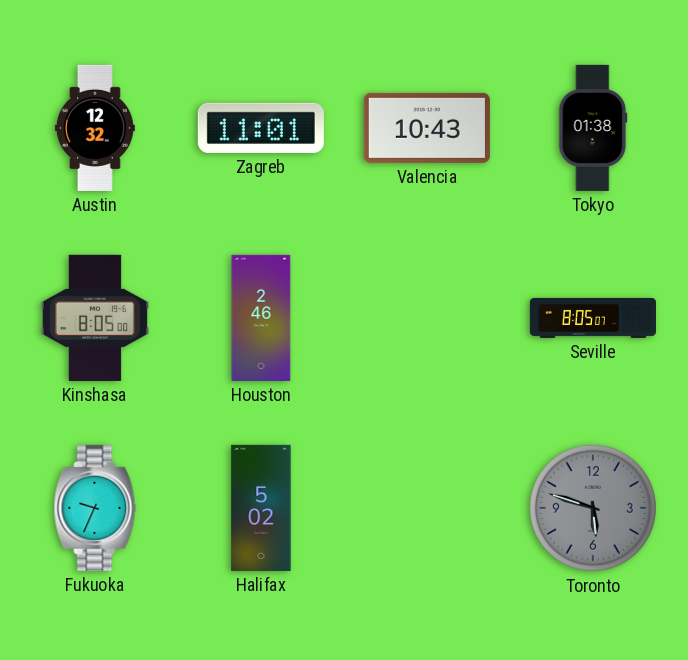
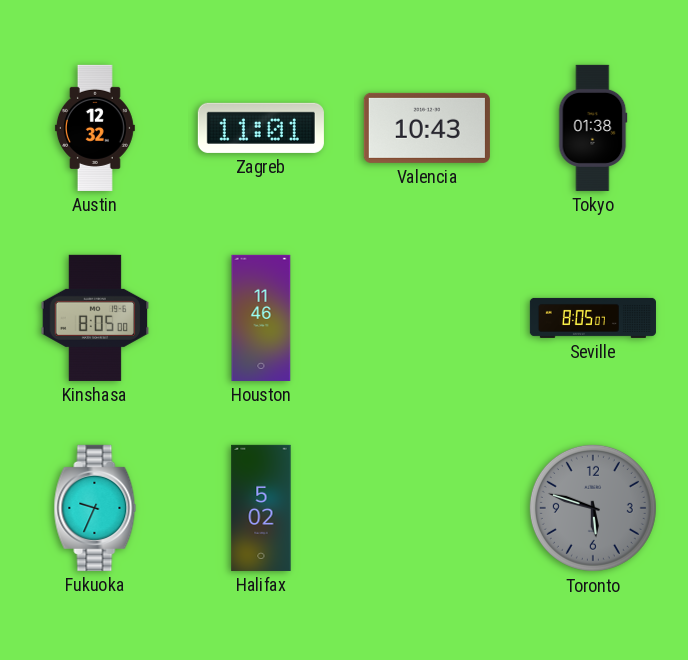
Houston: 2:46 -> 11:46
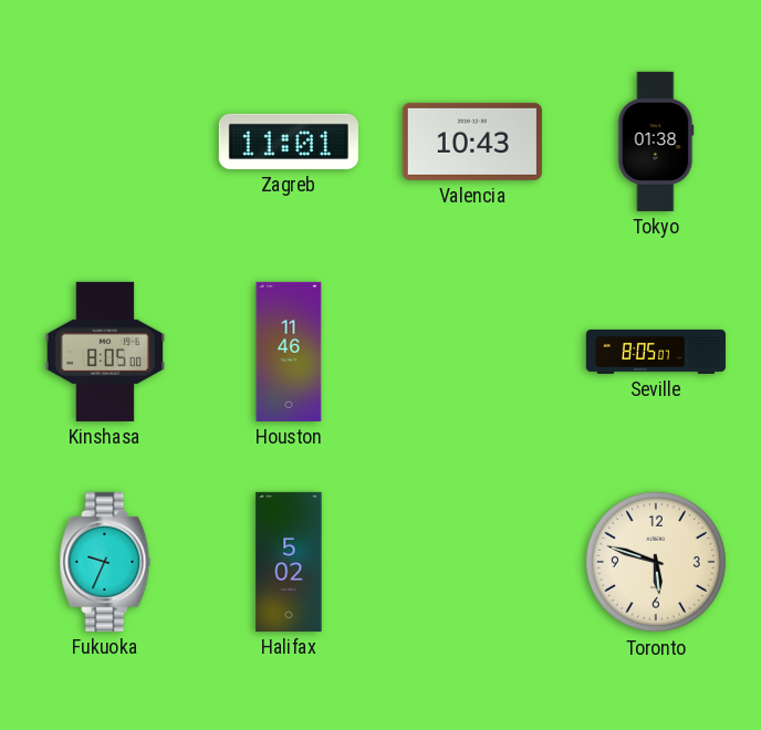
Austin: 12:32 -> none
Toronto dial: grey -> cream
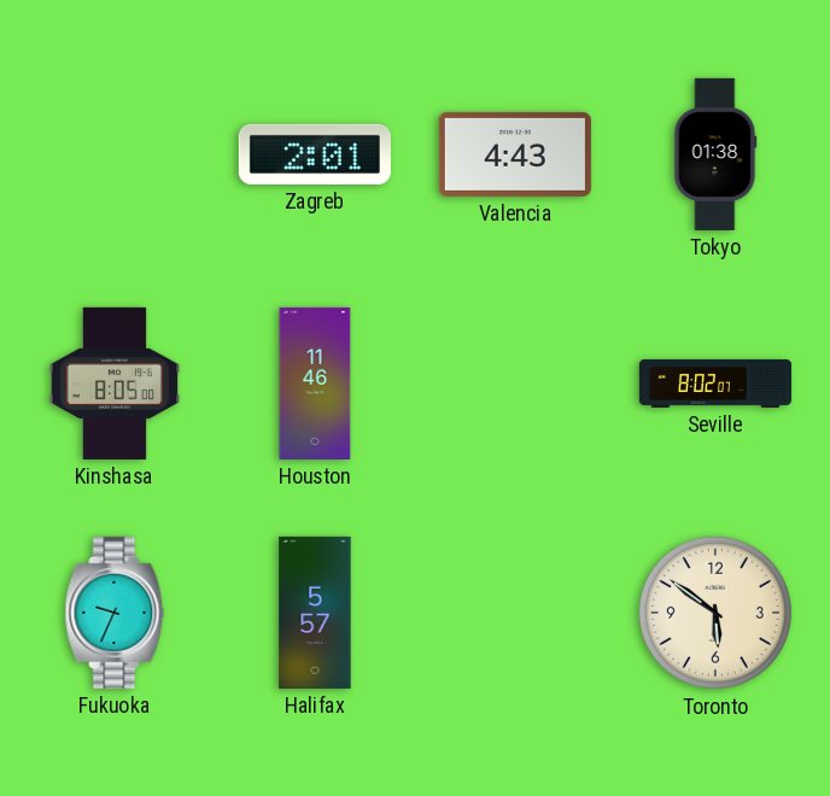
Zagreb: 11:01 -> 2:01
Valencia: 10:43 -> 4:43
Seville: 8:05 -> 8:02
Halifax: 5:02 -> 5:57
Toronto: 5:48 -> 5:51
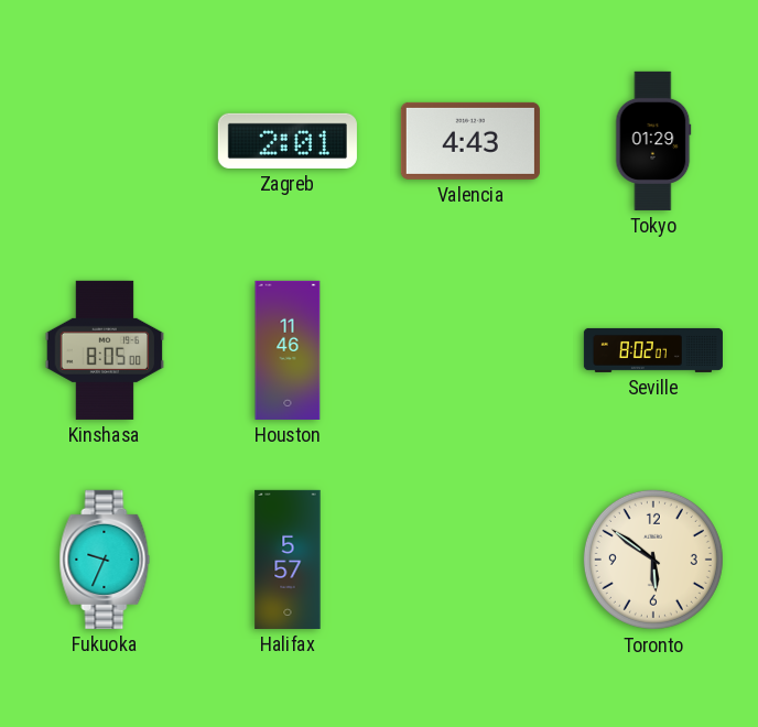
Tokyo: 01:38 -> 01:29
